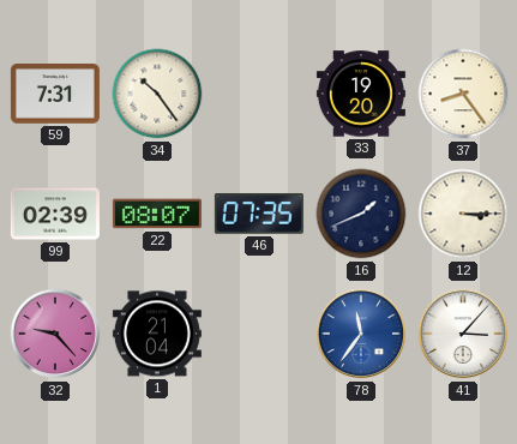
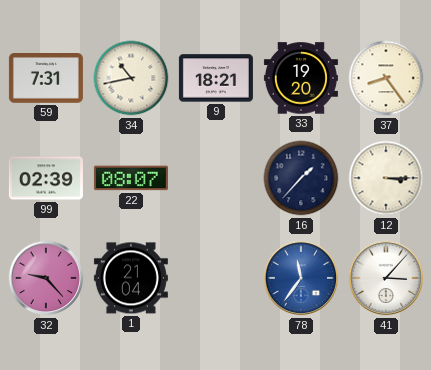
34: 10:24 -> 10:43
9: none -> 18:21
46: 07:35 -> none
16: 1:41 -> 1:37
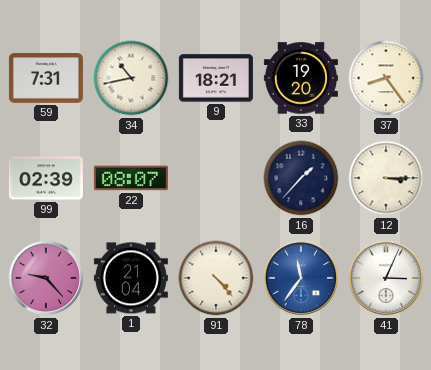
91: none -> 4:23
41: 3:07 -> 3:04
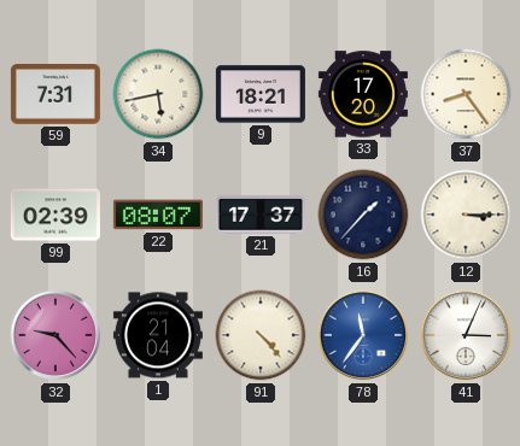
34: 10:43 -> 5:43
33: 19:20 -> 17:20
21: none -> 17:37
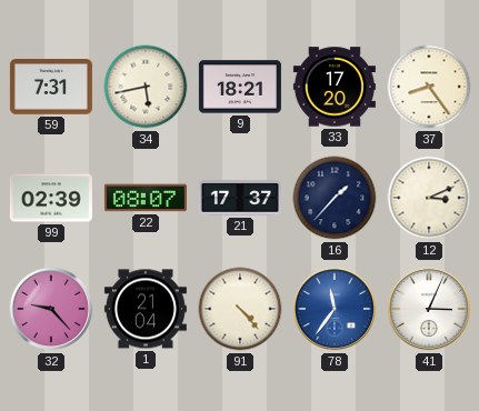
12: 3:15 -> 3:11
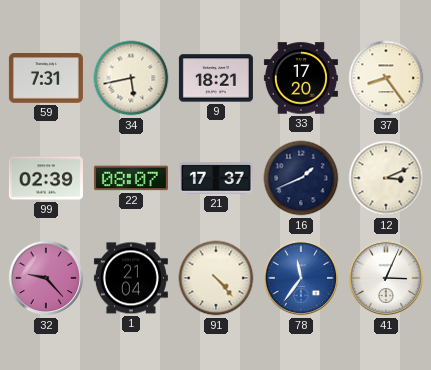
16: 1:37 -> 1:41
